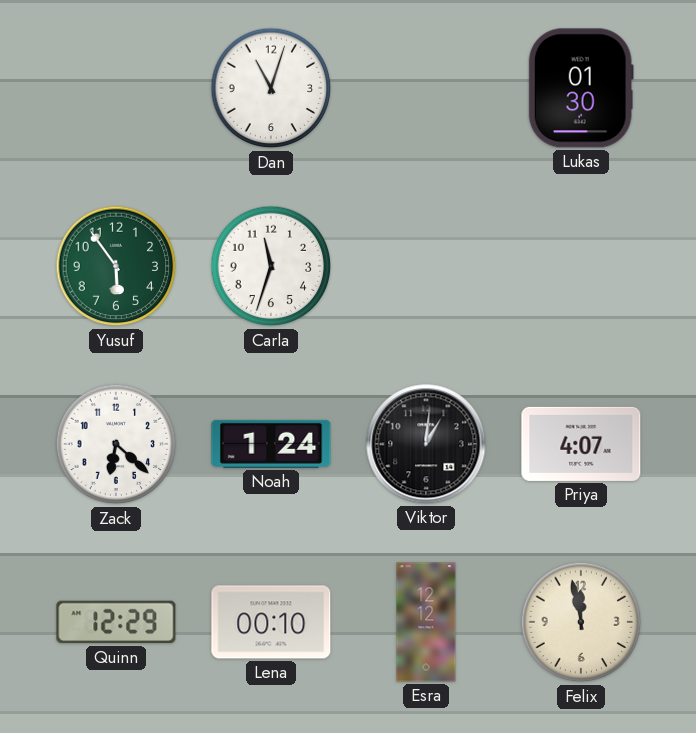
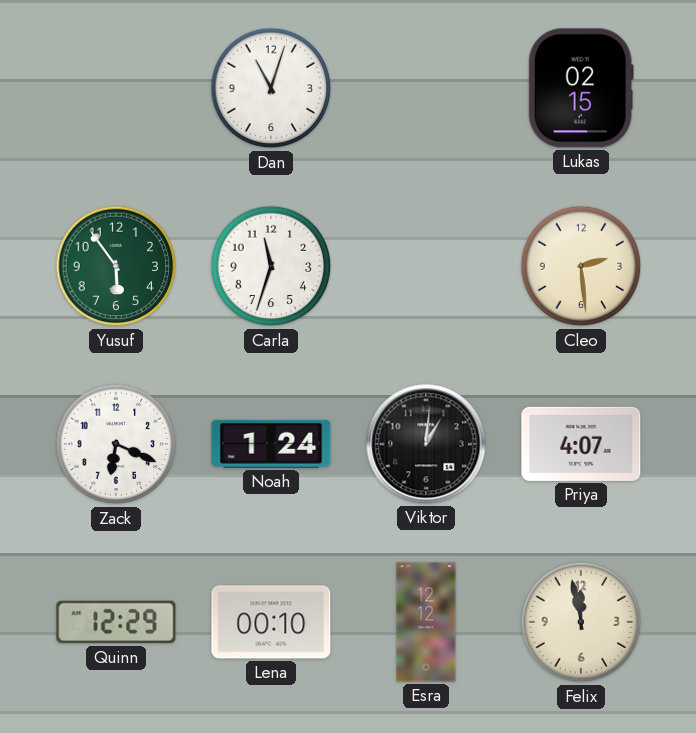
Lukas: 01:30 -> 02:15
Cleo: none -> 2:29
Zack: 6:22 -> 6:19
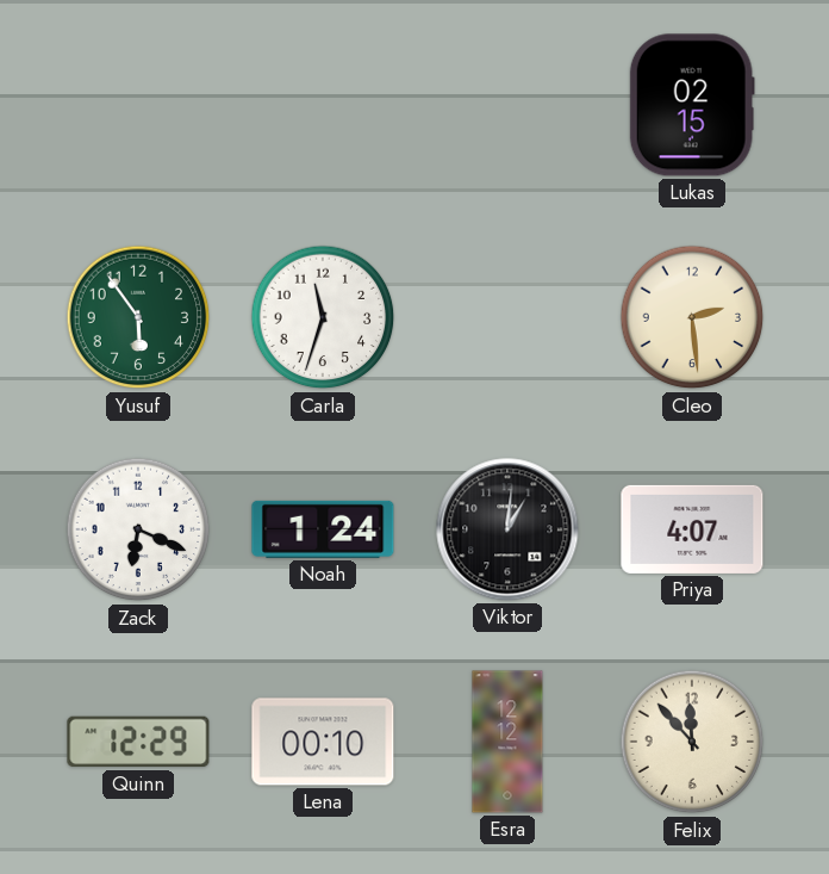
Dan: 11:03 -> none
Felix: 11:58 -> 11:53
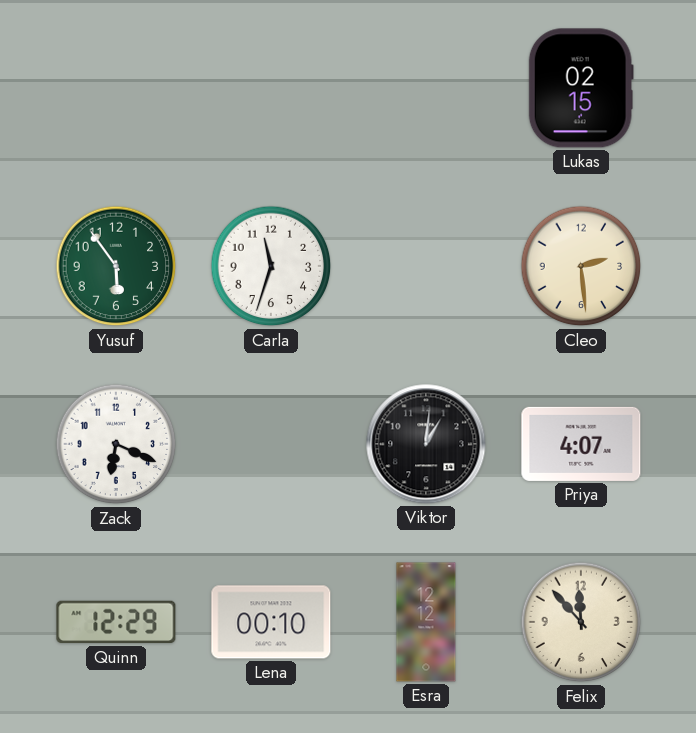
Noah: 1:24 -> none
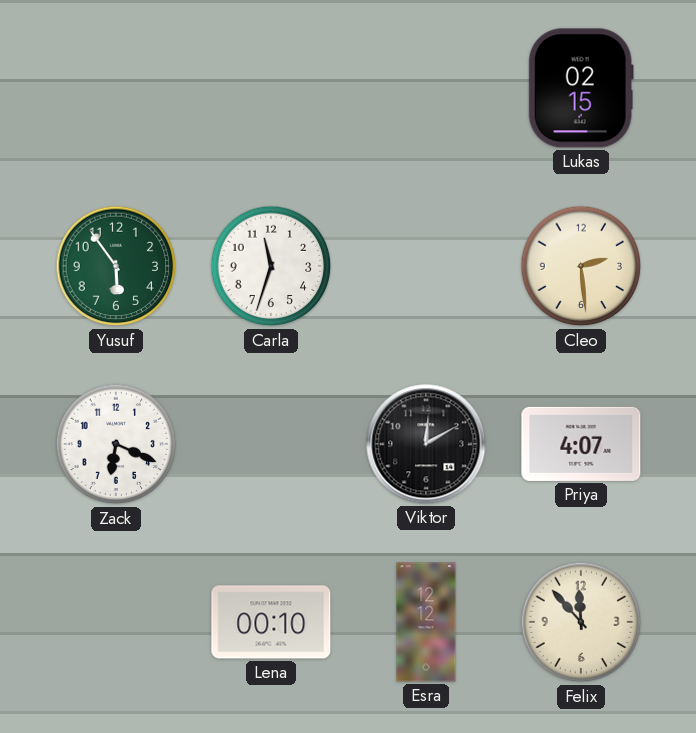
Viktor: 1:01 -> 12:10
Quinn: 12:29 -> none
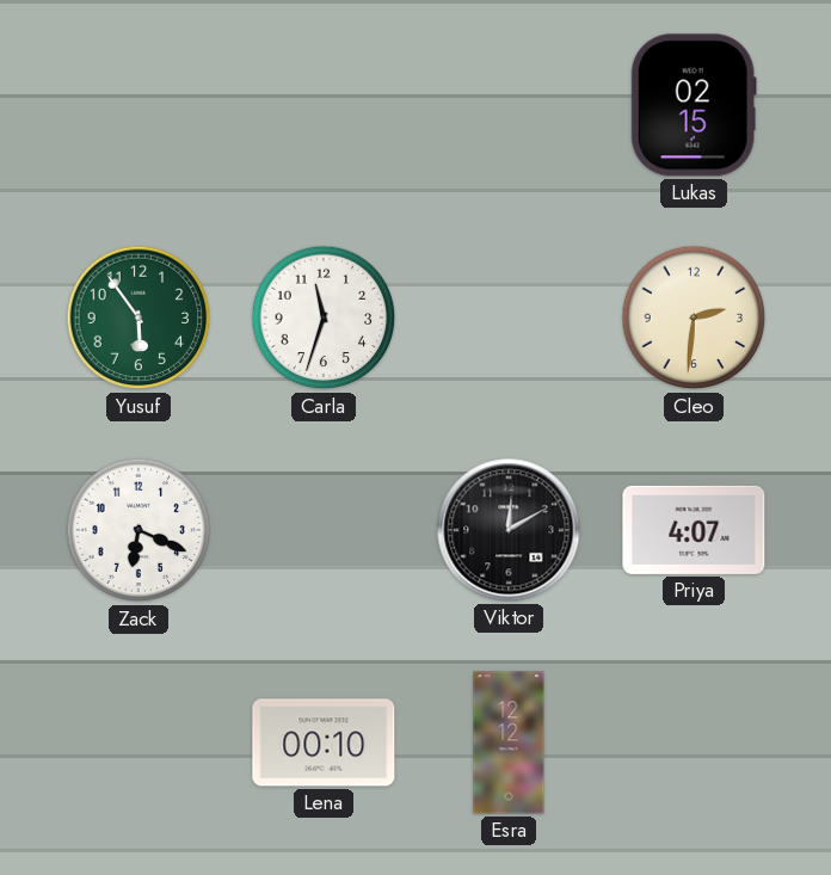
Cleo: 2:29 -> 2:31
Felix: 11:53 -> none
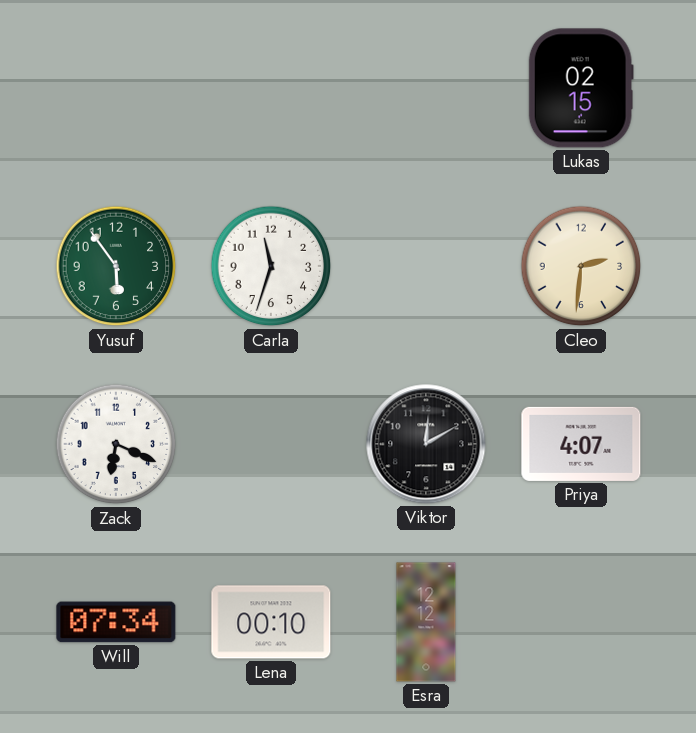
Will: none -> 07:34
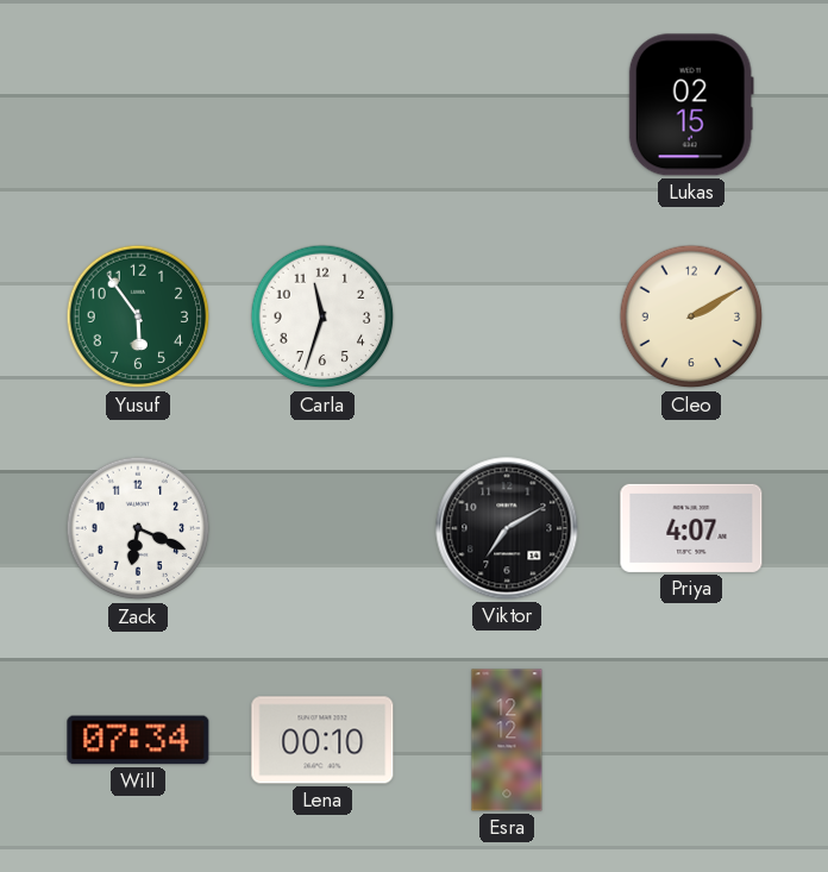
Cleo: 2:31 -> 2:10
Viktor: 12:10 -> 7:10
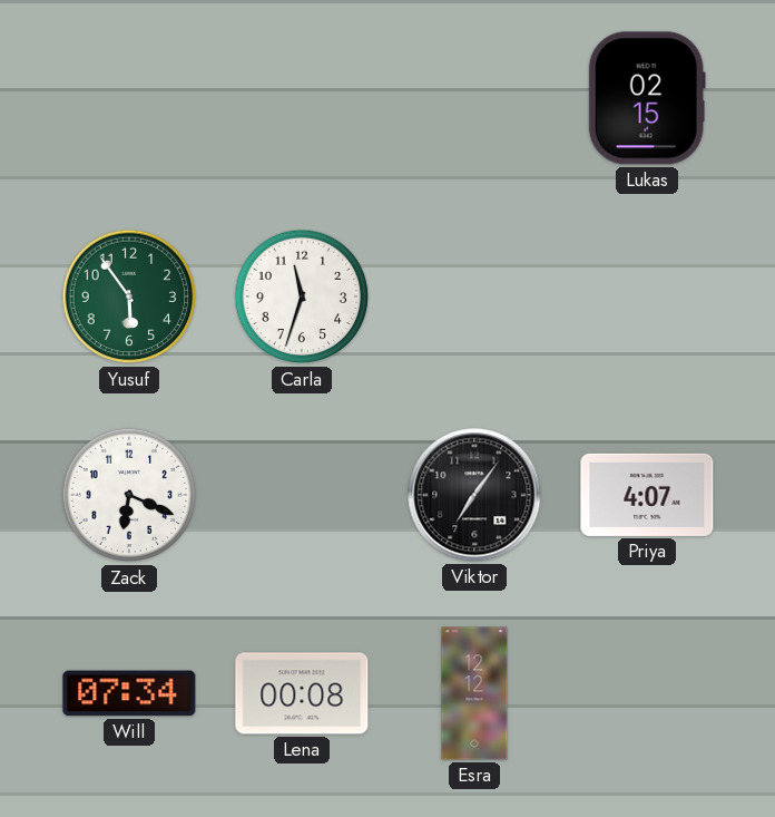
Cleo: 2:10 -> none
Viktor: 7:10 -> 7:06
Lena: 00:10 -> 00:08
